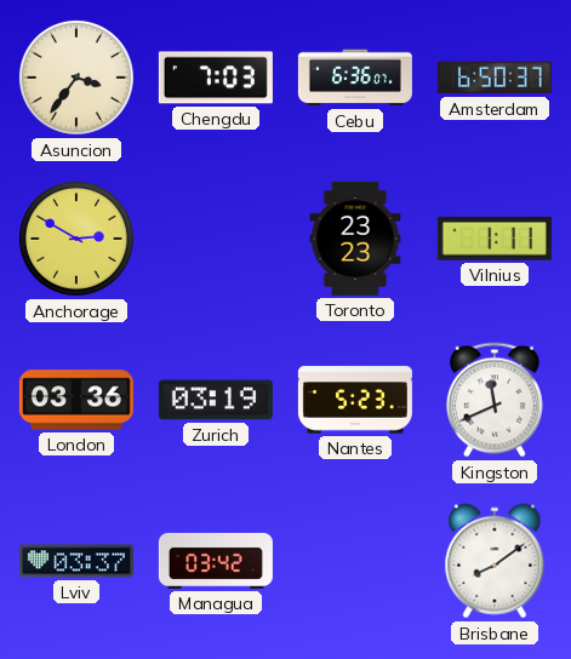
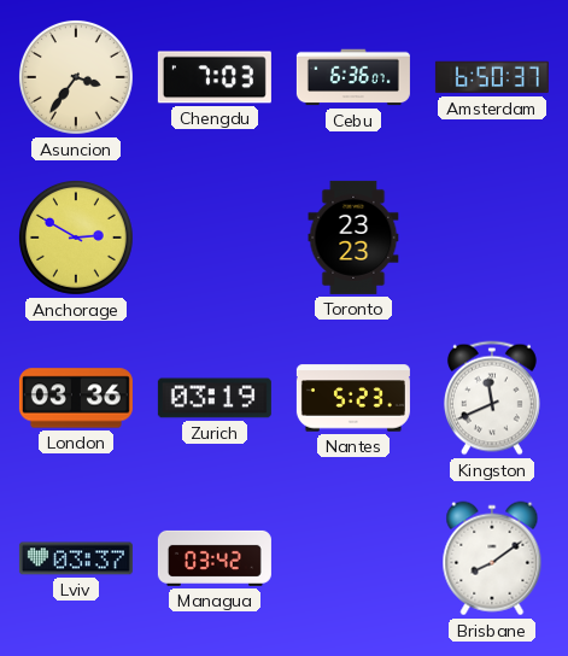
Vilnius: 1:11 -> none
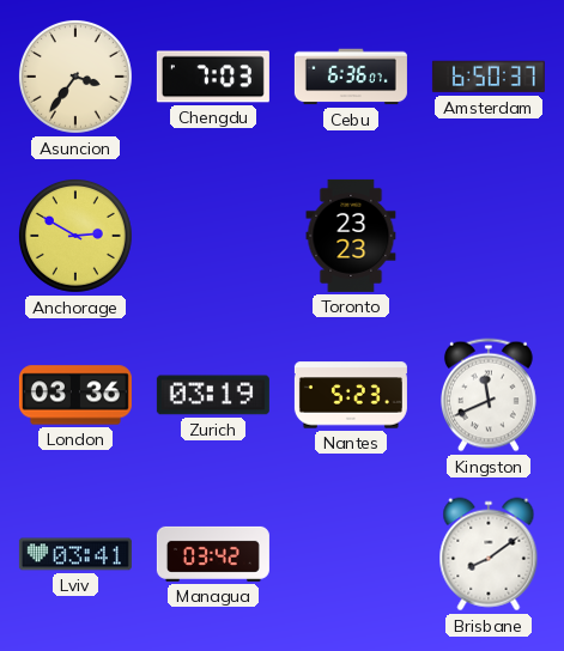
Lviv: 03:37 -> 03:41
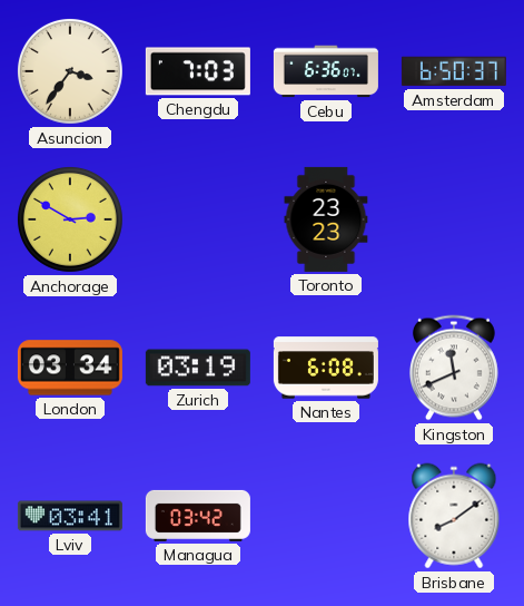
London: 03:36 -> 03:34
Nantes: 5:23 -> 6:08
